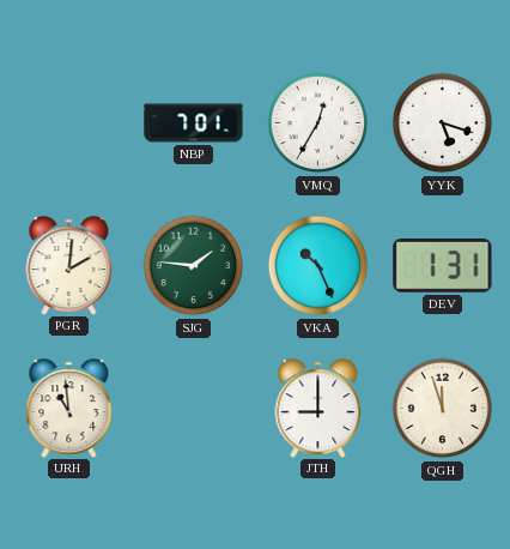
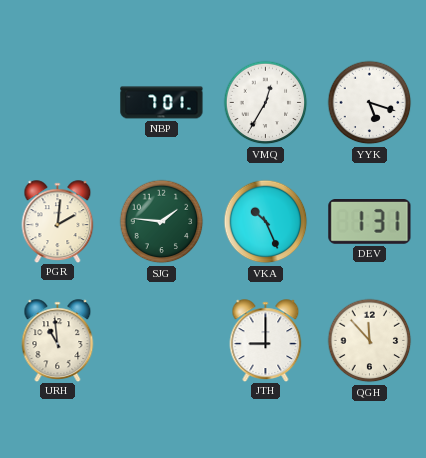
QGH: 11:57 -> 11:53
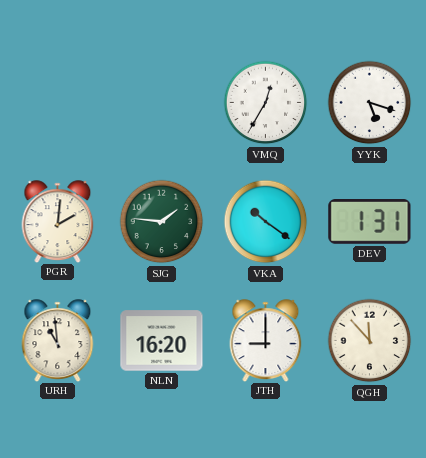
NBP: 7:01 -> none
VKA: 10:26 -> 10:21
NLN: none -> 16:20
